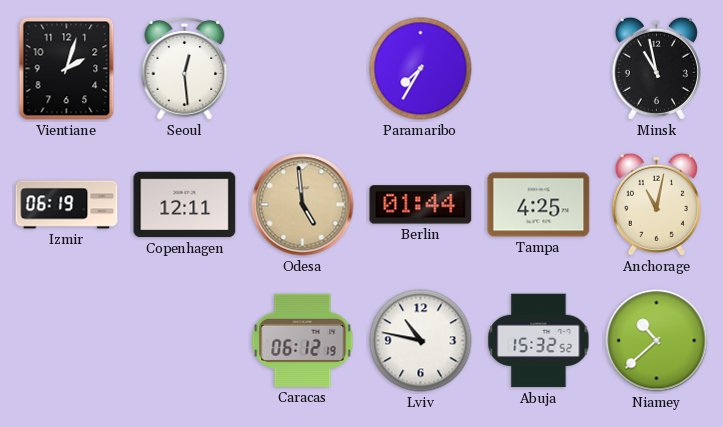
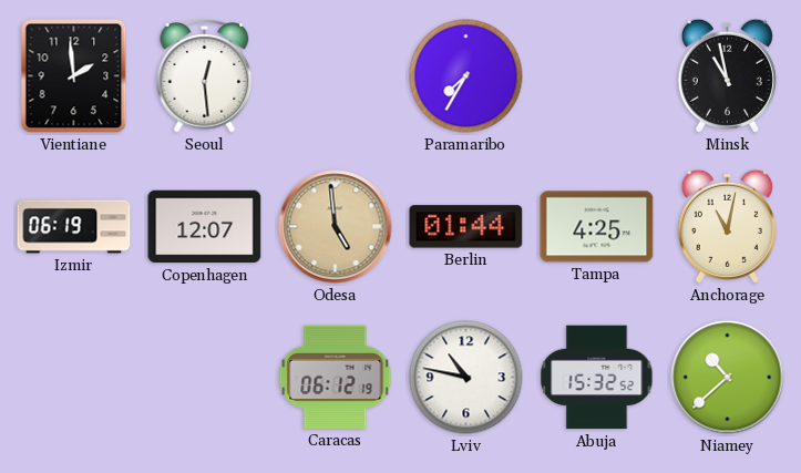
Vientiane: 2:03 -> 1:59
Copenhagen: 12:11 -> 12:07
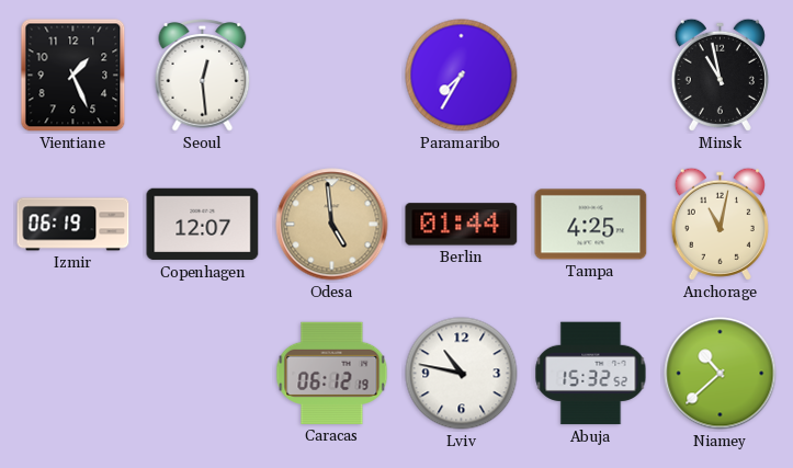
Vientiane: 1:59 -> 1:26
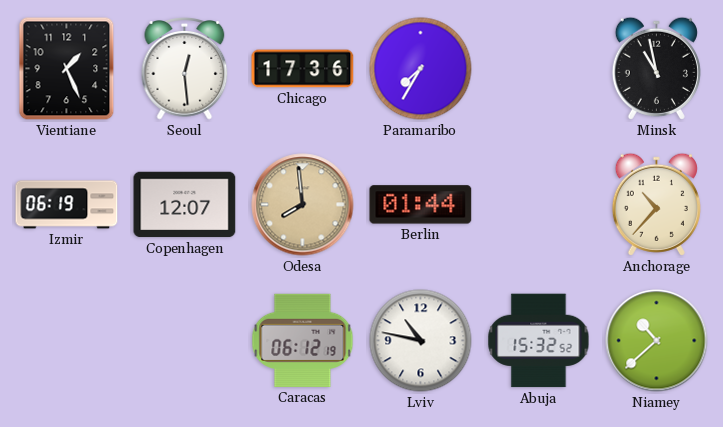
Chicago: none -> 17:36
Odesa: 4:59 -> 7:59
Tampa: 4:25 -> none
Anchorage: 11:02 -> 10:37
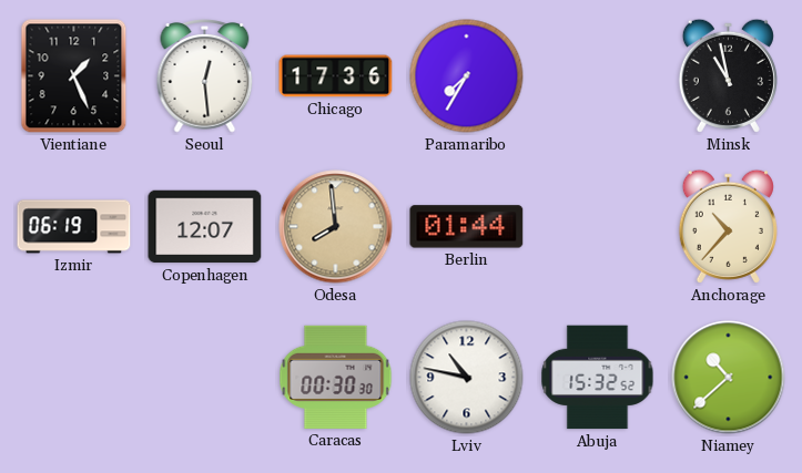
Caracas: 06:12 -> 00:30
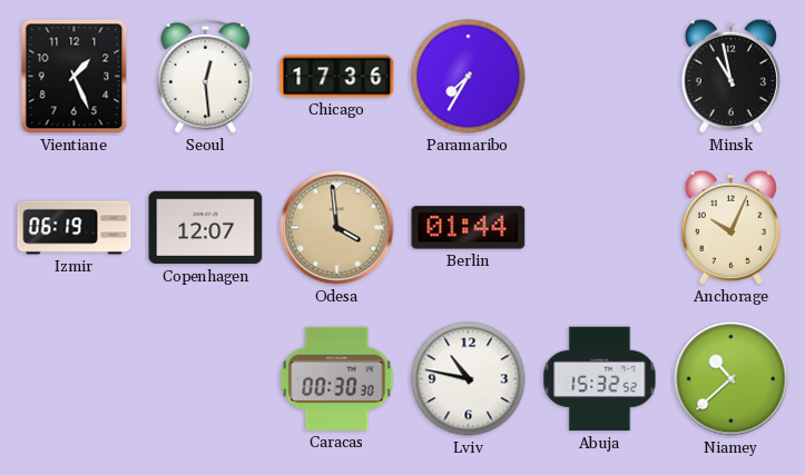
Odesa: 7:59 -> 3:59
Anchorage: 10:37 -> 10:04
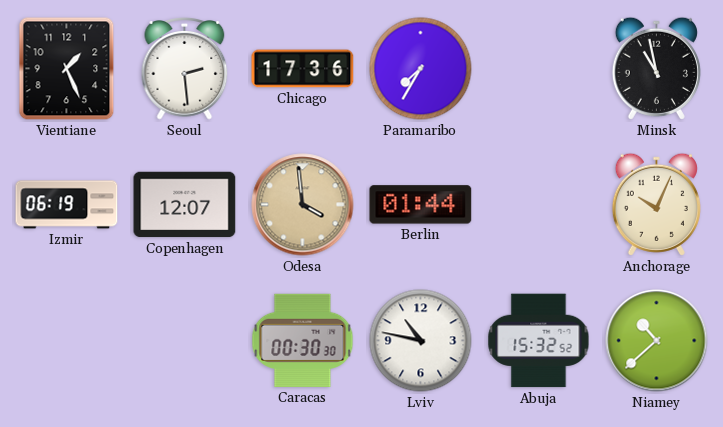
Seoul: 12:29 -> 2:29
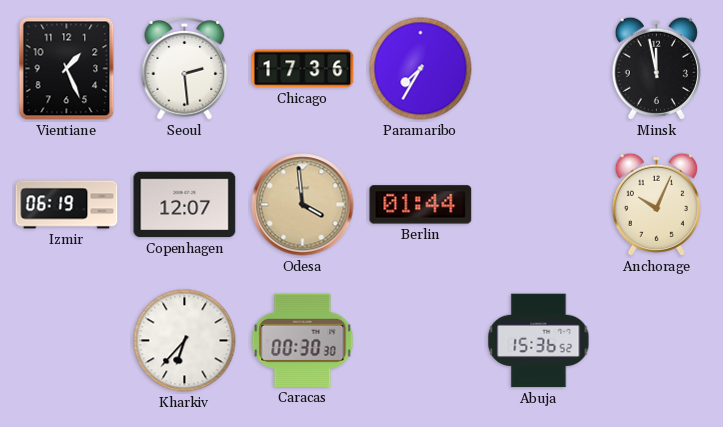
Minsk: 10:58 -> 11:58
Kharkiv: none -> 6:37
Lviv: 10:47 -> none
Abuja: 15:32 -> 15:36
Niamey: 10:38 -> none
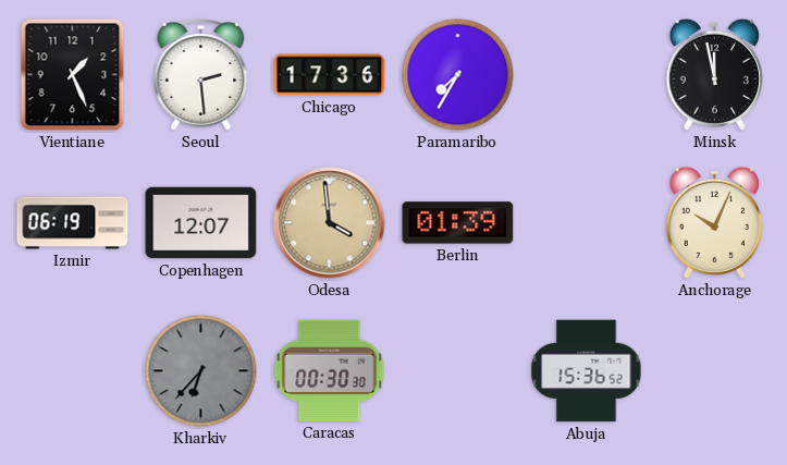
Berlin: 01:44 -> 01:39
Kharkiv dial: white -> grey
